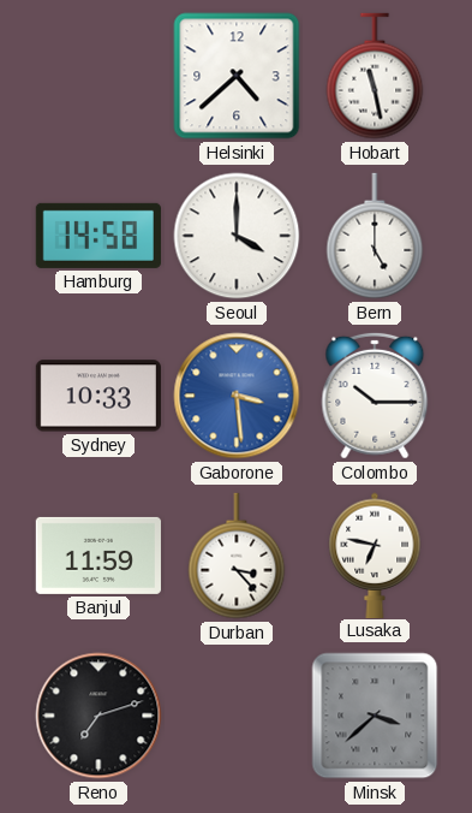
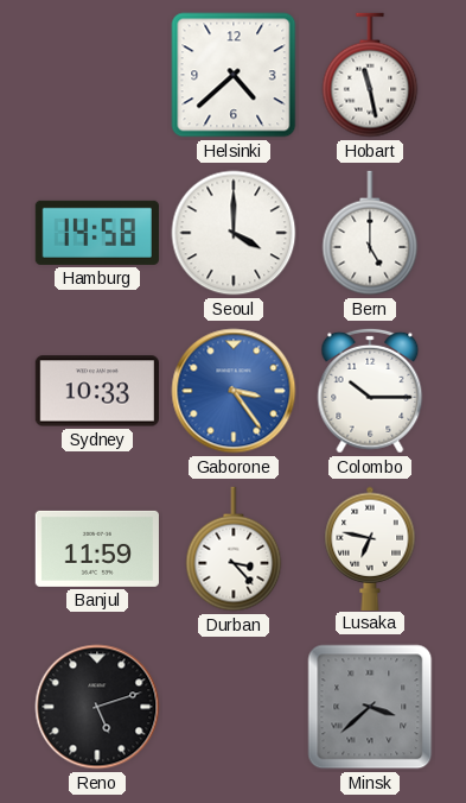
Gaborone: 3:29 -> 3:24
Reno: 7:12 -> 5:12
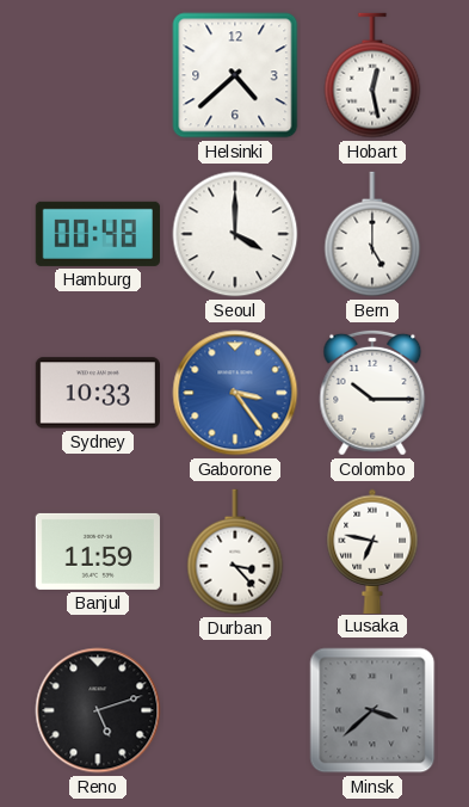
Hobart: 11:28 -> 12:28
Hamburg: 14:58 -> 00:48
